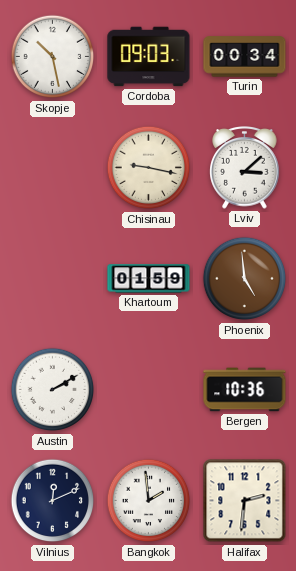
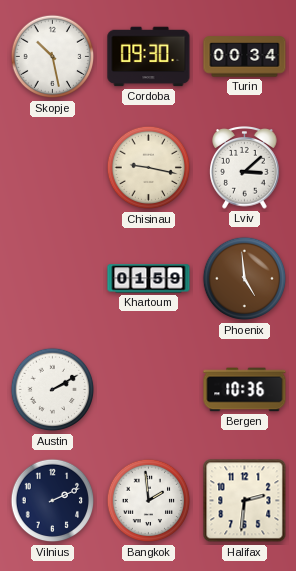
Cordoba: 09:03 -> 09:30
Vilnius: 12:11 -> 2:11
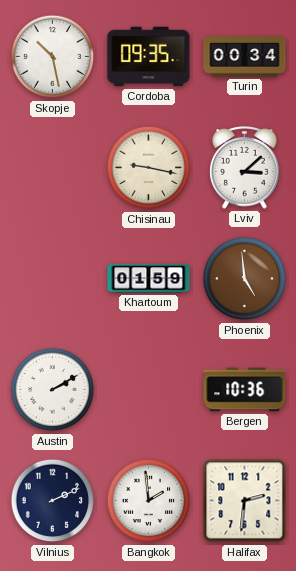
Cordoba: 09:30 -> 09:35
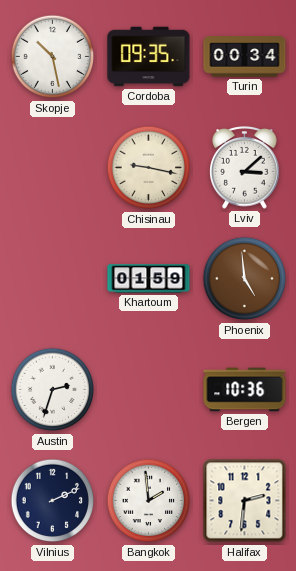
Austin: 2:10 -> 2:33
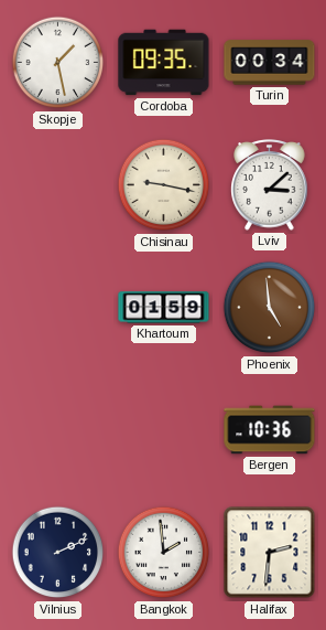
Skopje: 10:28 -> 1:28
Austin: 2:33 -> none
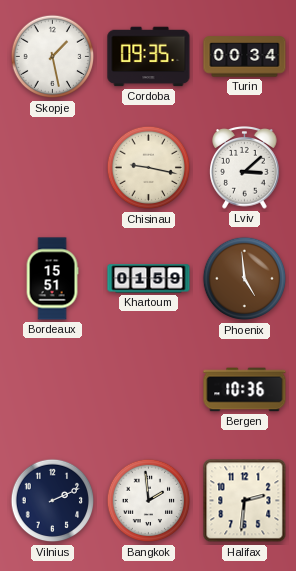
Bordeaux: none -> 15:51
